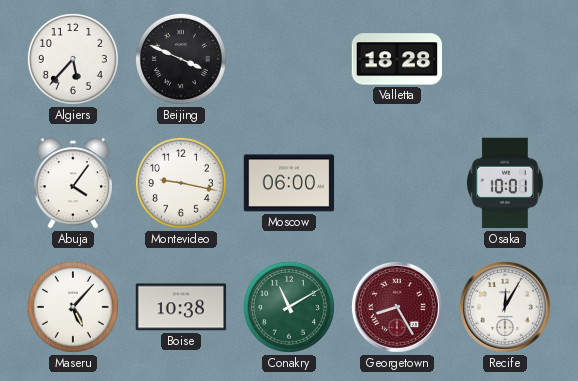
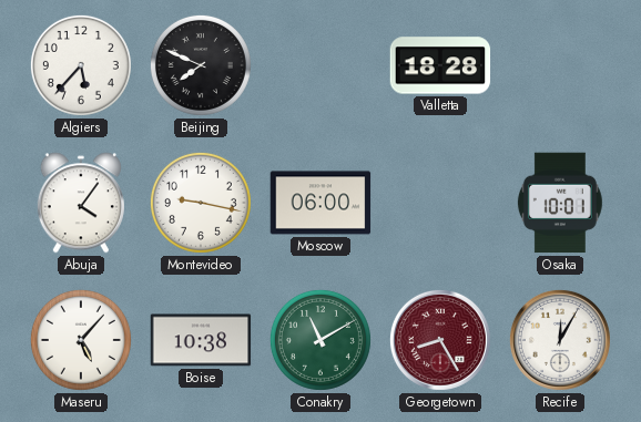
Beijing: 3:49 -> 7:49
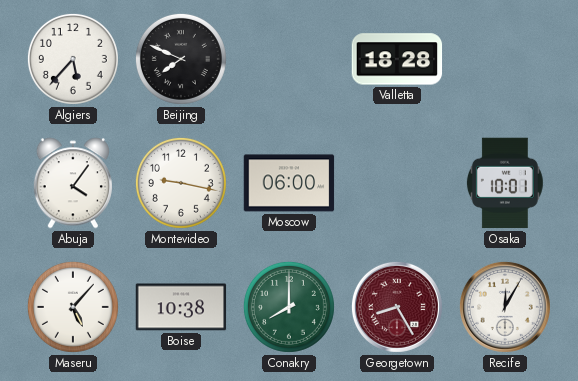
Conakry: 11:10 -> 8:00
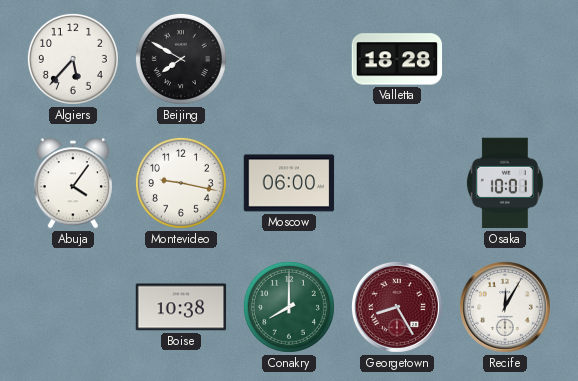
Beijing: 7:49 -> 7:50
Maseru: 5:07 -> none
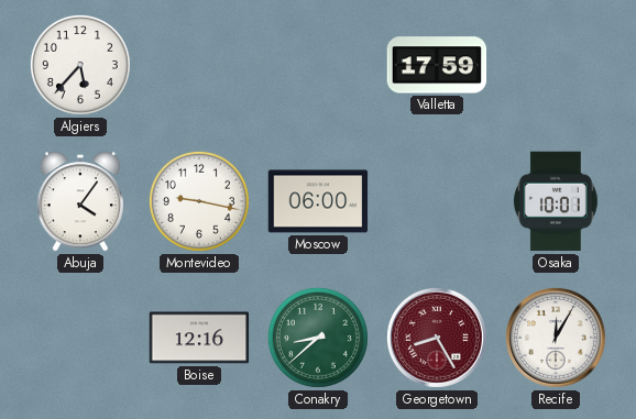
Beijing: 7:50 -> none
Valletta: 18:28 -> 17:59
Boise: 10:38 -> 12:16
Conakry: 8:00 -> 8:38
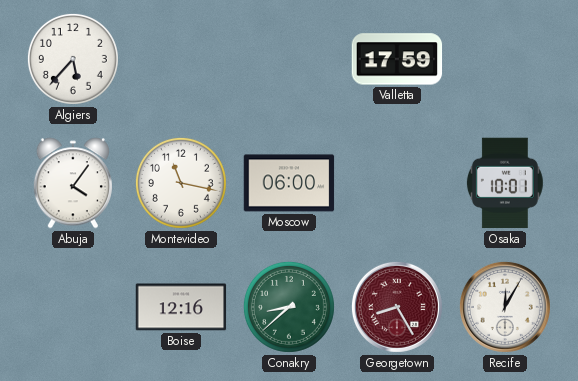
Montevideo: 9:17 -> 11:17
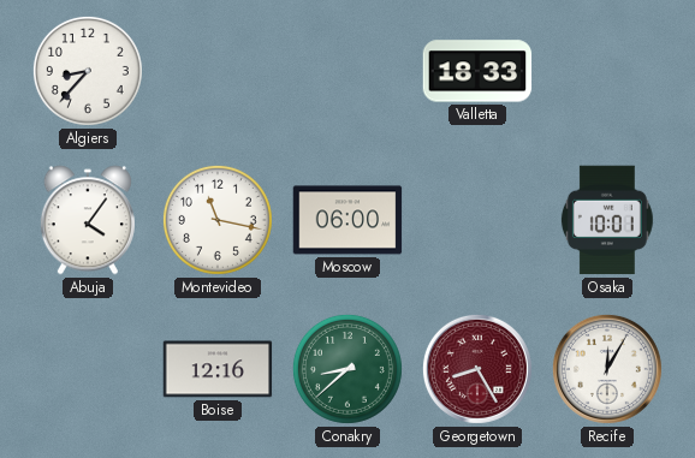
Algiers: 5:37 -> 8:37
Valletta: 17:59 -> 18:33
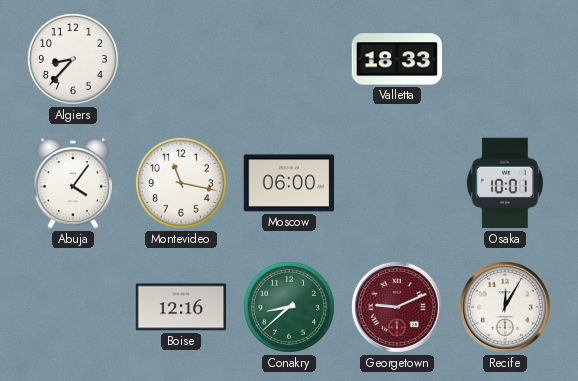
Georgetown: 8:25 -> 9:11
